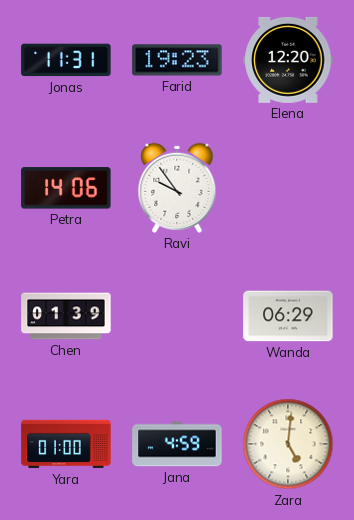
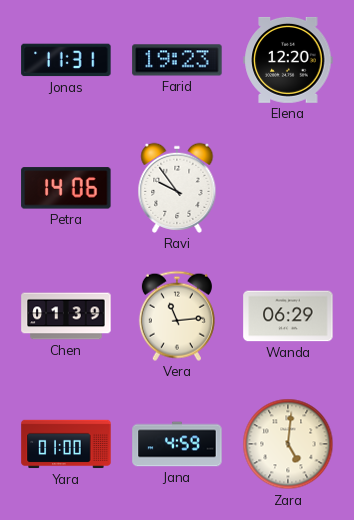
Vera: none -> 11:14
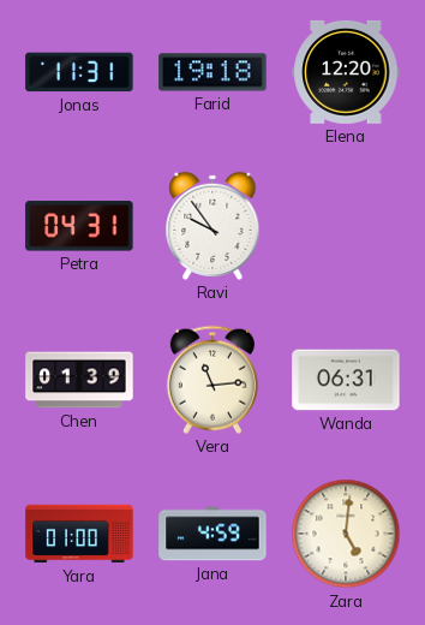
Farid: 19:23 -> 19:18
Petra: 14:06 -> 04:31
Wanda: 06:29 -> 06:31
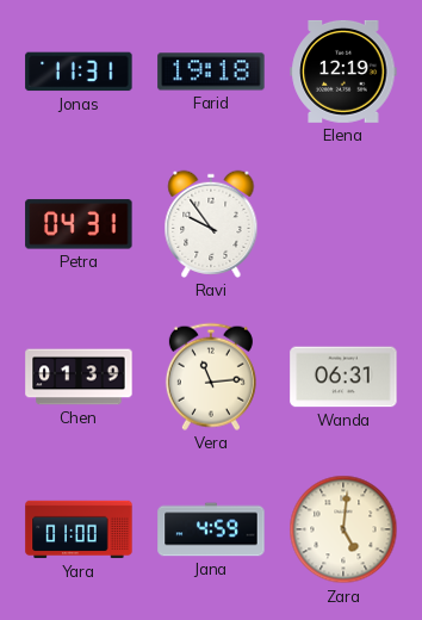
Elena: 12:20 -> 12:19
